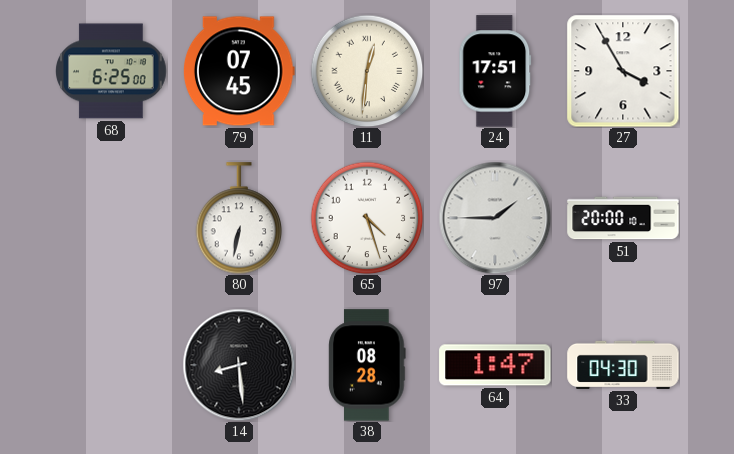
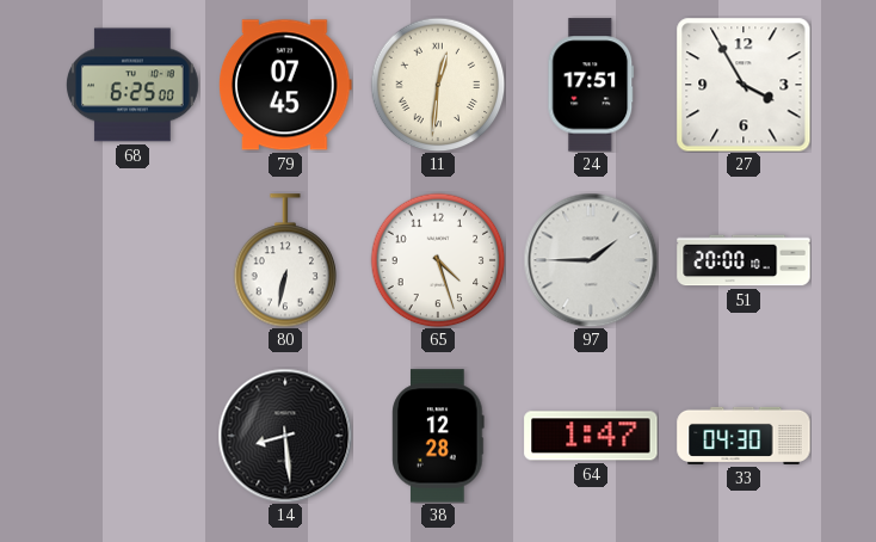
38: 08:28 -> 12:28
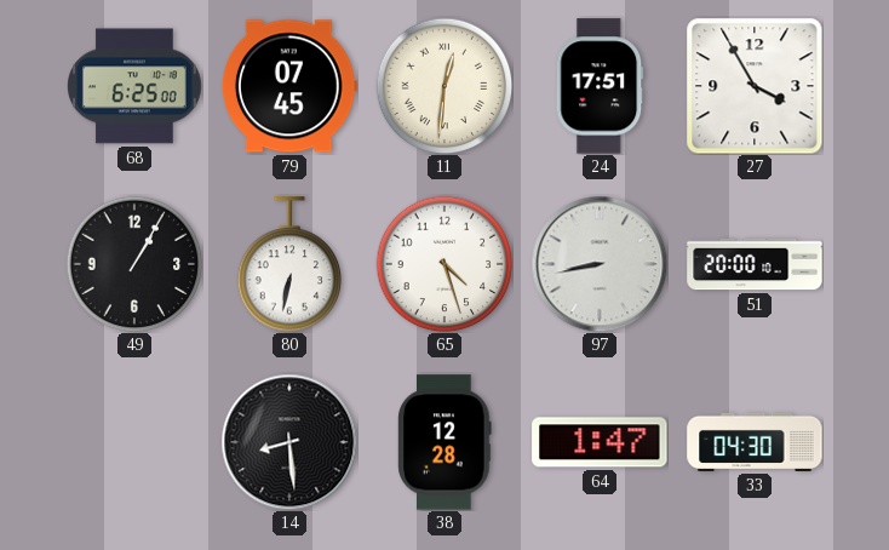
49: none -> 1:05
97: 1:45 -> 8:43
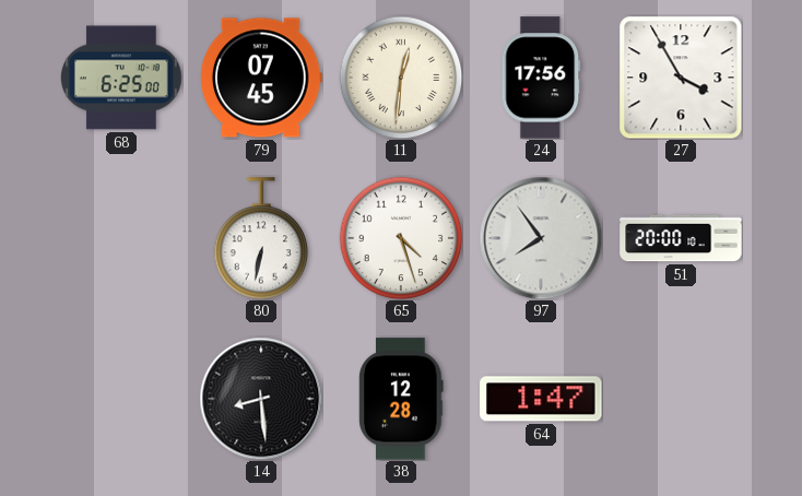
24: 17:51 -> 17:56
49: 1:05 -> none
97: 8:43 -> 7:54
33: 04:30 -> none
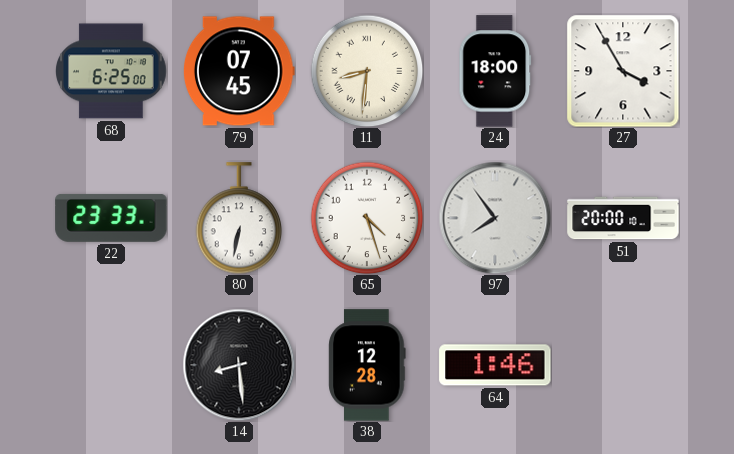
11: 12:31 -> 8:31
24: 17:56 -> 18:00
22: none -> 23:33
64: 1:47 -> 1:46
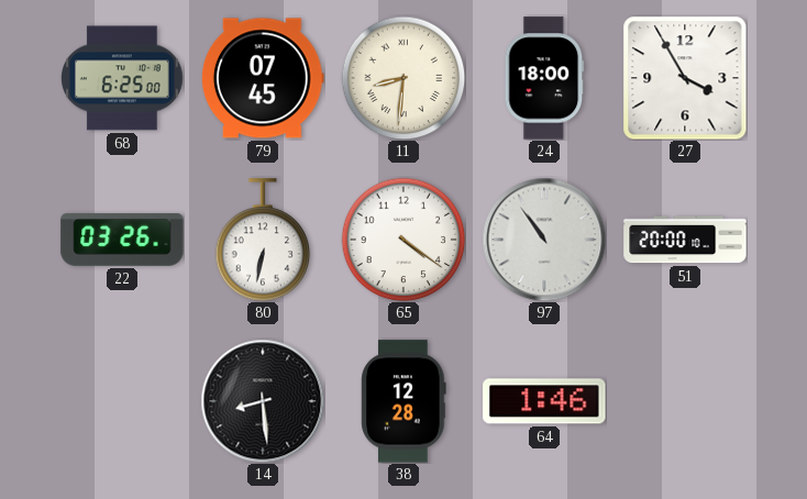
22: 23:33 -> 03:26
65: 4:27 -> 4:21
97: 7:54 -> 10:54
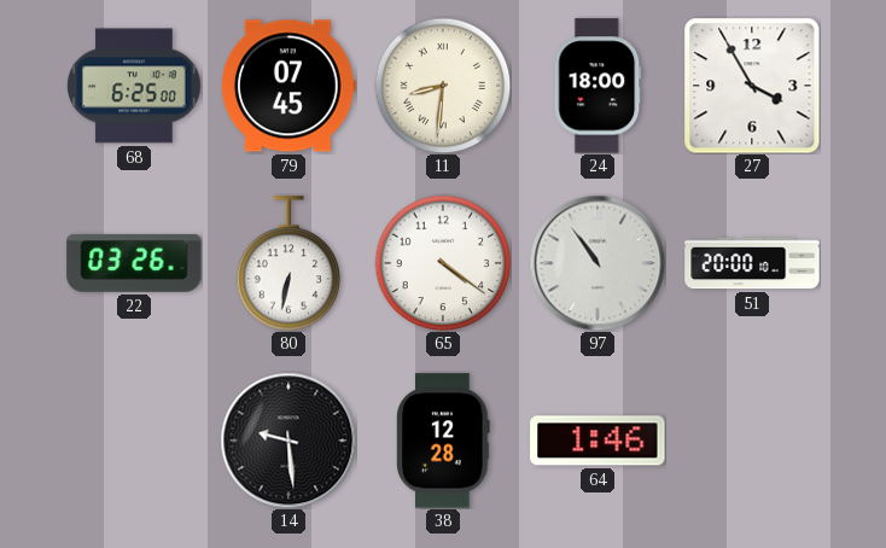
14: 8:29 -> 9:29
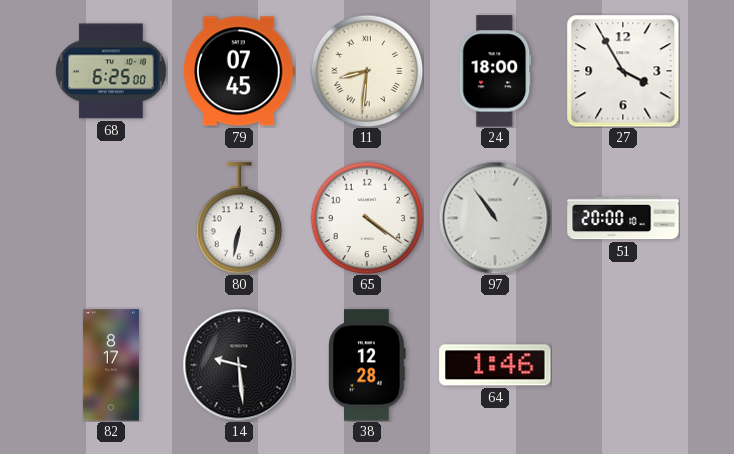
22: 03:26 -> none
82: none -> 8:17
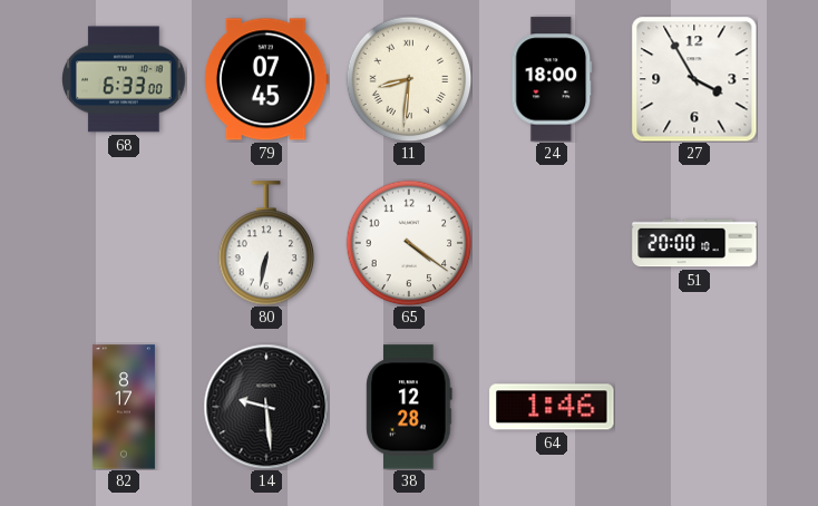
68: 6:25 -> 6:33
97: 10:54 -> none
